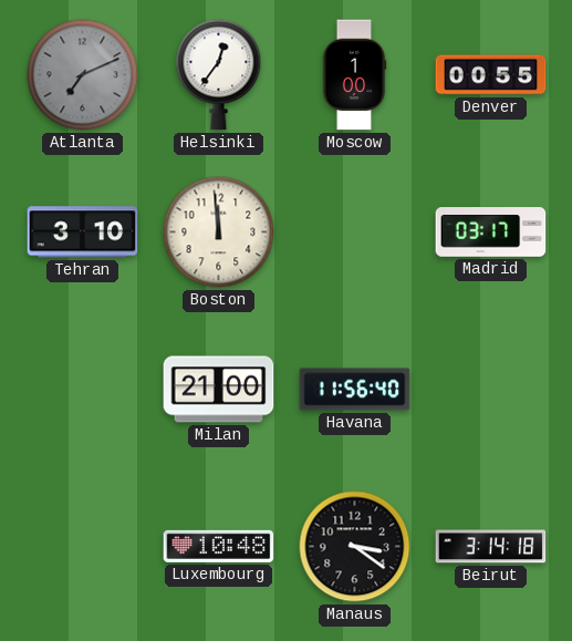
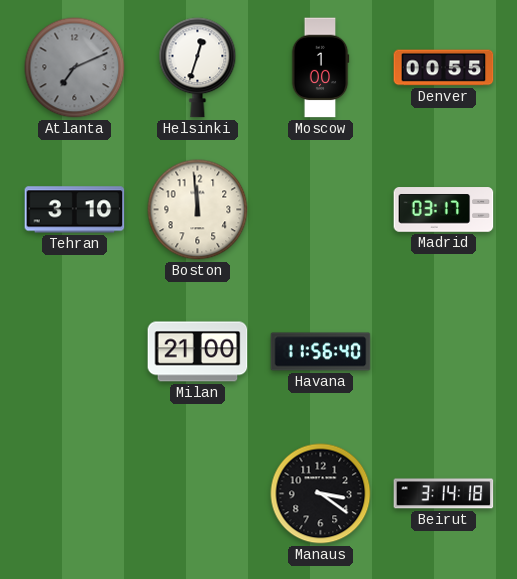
Helsinki: 12:36 -> 12:33
Luxembourg: 10:48 -> none
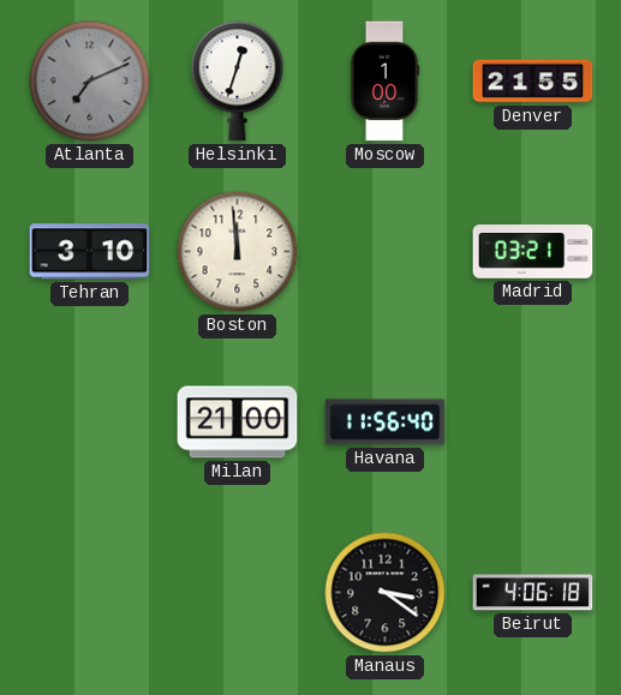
Denver: 00:55 -> 21:55
Madrid: 03:17 -> 03:21
Beirut: 3:14 -> 4:06
